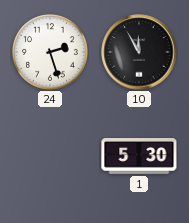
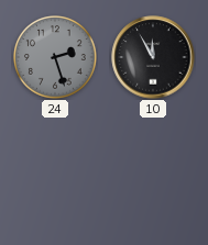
24 dial: white -> grey
1: 5:30 -> none
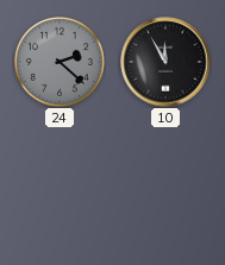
24: 2:27 -> 2:22
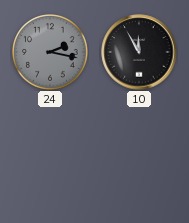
24: 2:22 -> 2:17
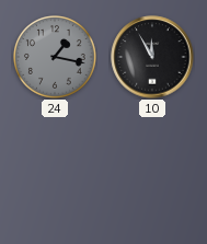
24: 2:17 -> 1:17
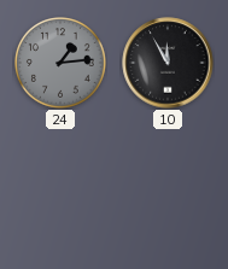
24: 1:17 -> 1:14
